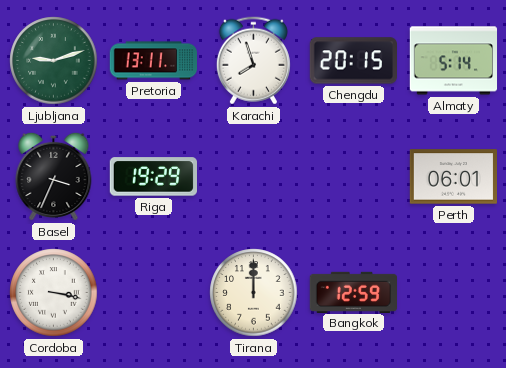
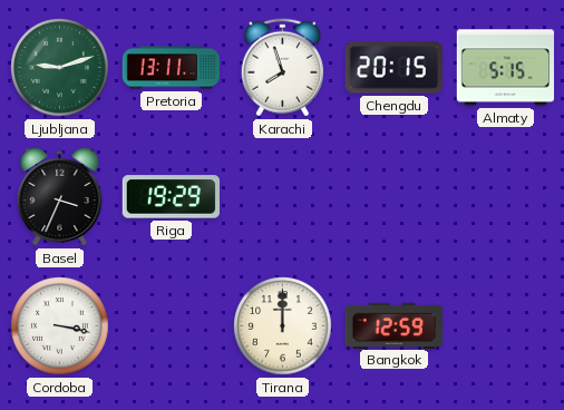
Almaty: 5:14 -> 5:15
Perth: 06:01 -> none
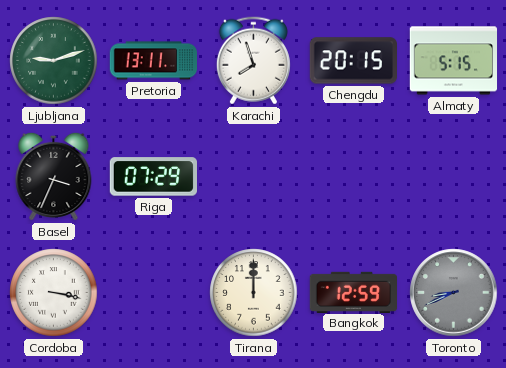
Riga: 19:29 -> 07:29
Toronto: none -> 8:41
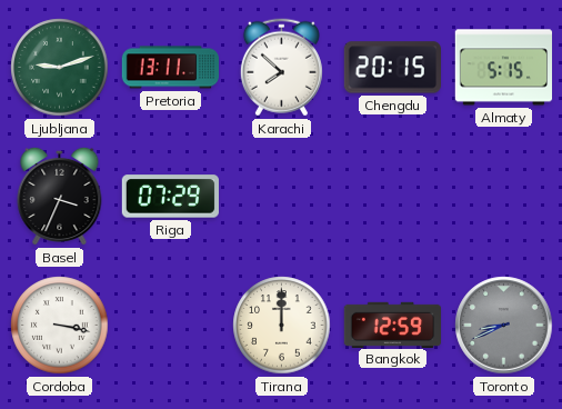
Karachi: 7:57 -> 7:52
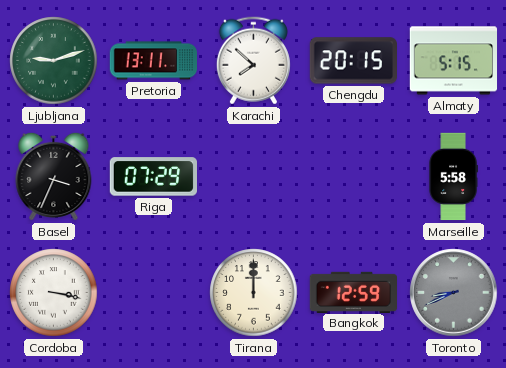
Marseille: none -> 5:58
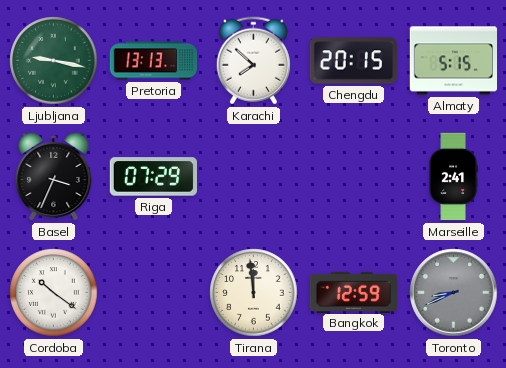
Ljubljana: 9:12 -> 9:17
Pretoria: 13:11 -> 13:13
Marseille: 5:58 -> 2:41
Cordoba: 3:17 -> 10:21
Tirana: 12:00 -> 11:59
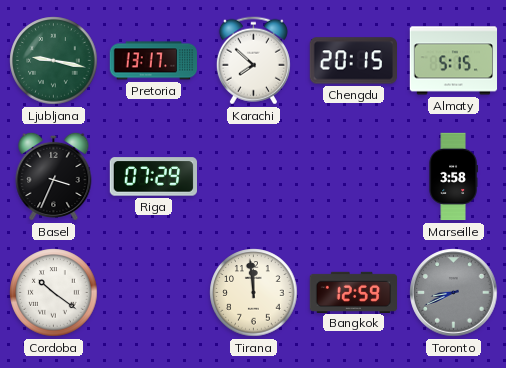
Pretoria: 13:13 -> 13:17
Marseille: 2:41 -> 3:58
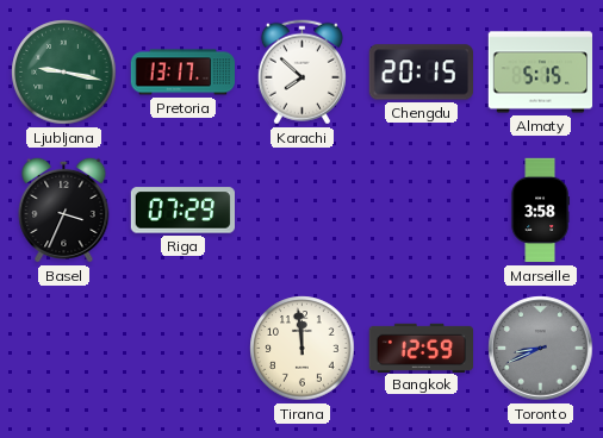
Cordoba: 10:21 -> none
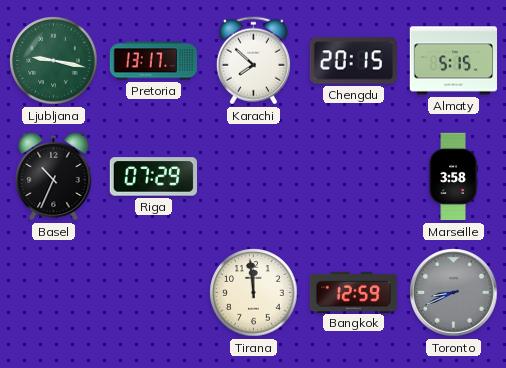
Basel: 3:34 -> 10:34
